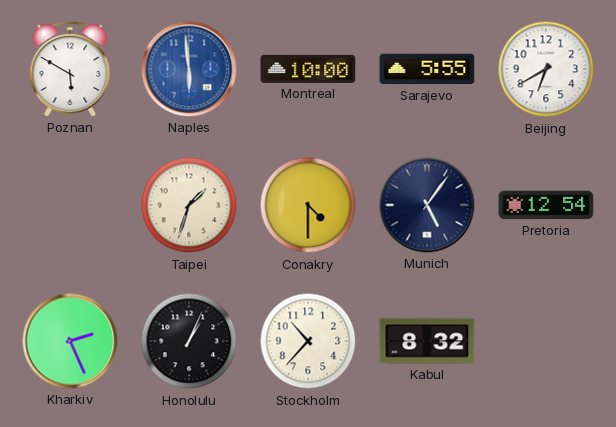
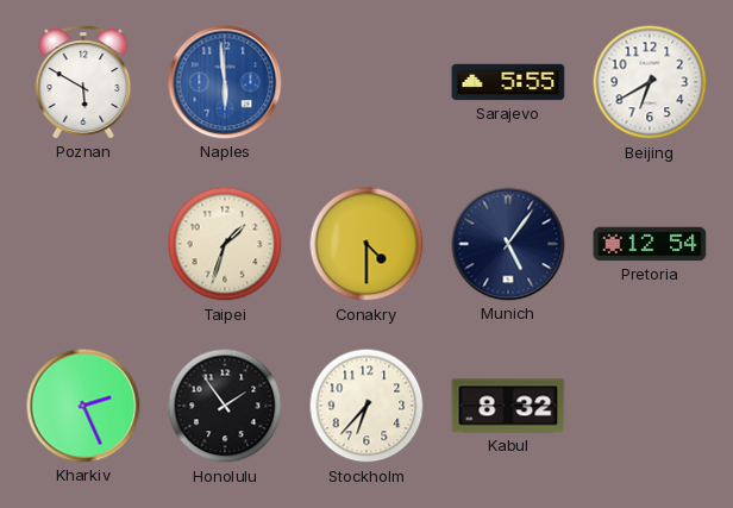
Montreal: 10:00 -> none
Honolulu: 1:04 -> 1:54
Stockholm: 10:37 -> 6:37
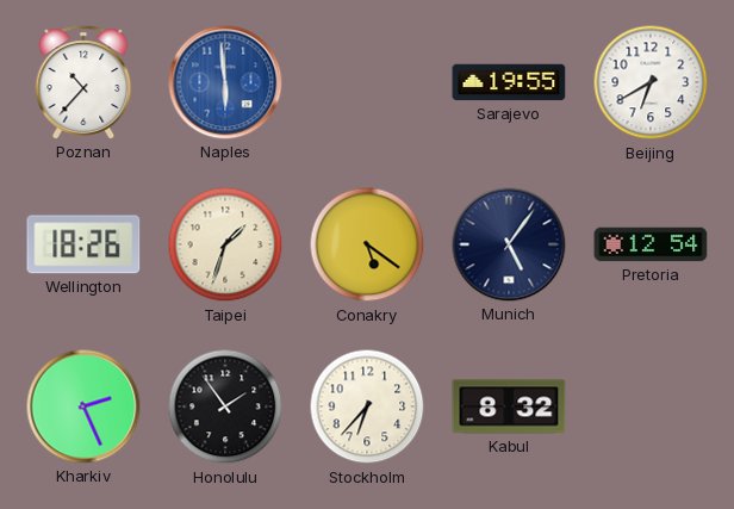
Poznan: 5:50 -> 10:37
Sarajevo: 5:55 -> 19:55
Wellington: none -> 18:26
Conakry: 4:30 -> 5:21
